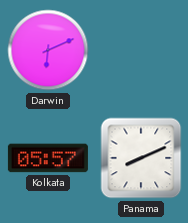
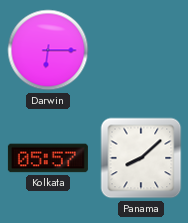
Darwin: 6:11 -> 6:15
Panama: 8:11 -> 8:08
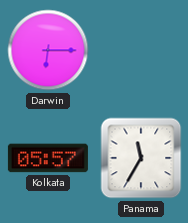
Panama: 8:08 -> 11:35
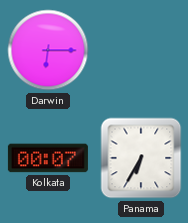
Kolkata: 05:57 -> 00:07
Panama: 11:35 -> 6:35
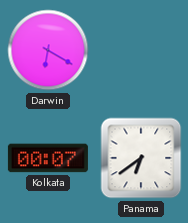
Darwin: 6:15 -> 6:20
Panama: 6:35 -> 6:39
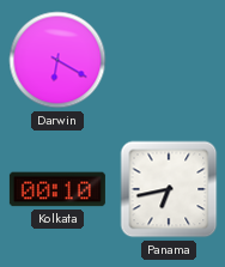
Kolkata: 00:07 -> 00:10
Panama: 6:39 -> 6:43
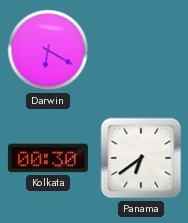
Kolkata: 00:10 -> 00:30
Panama: 6:43 -> 6:39
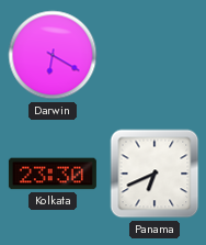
Kolkata: 00:30 -> 23:30
Panama: 6:39 -> 6:41
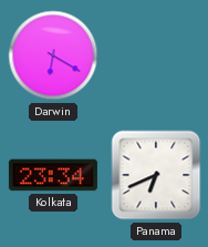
Kolkata: 23:30 -> 23:34
